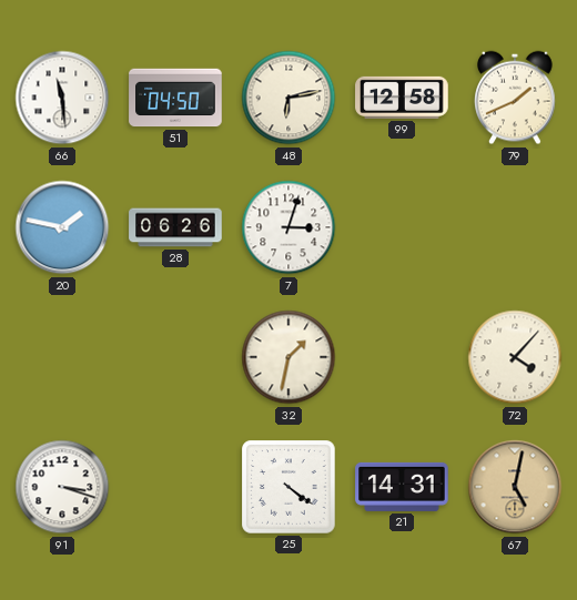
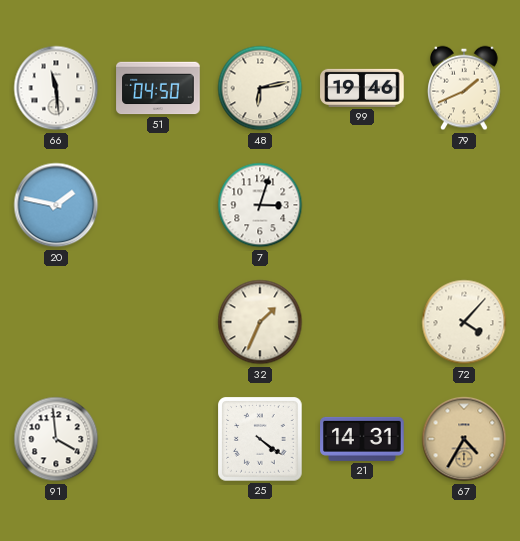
99: 12:58 -> 19:46
28: 06:26 -> none
32: 1:32 -> 1:34
91: 3:18 -> 3:59
67: 5:02 -> 4:35
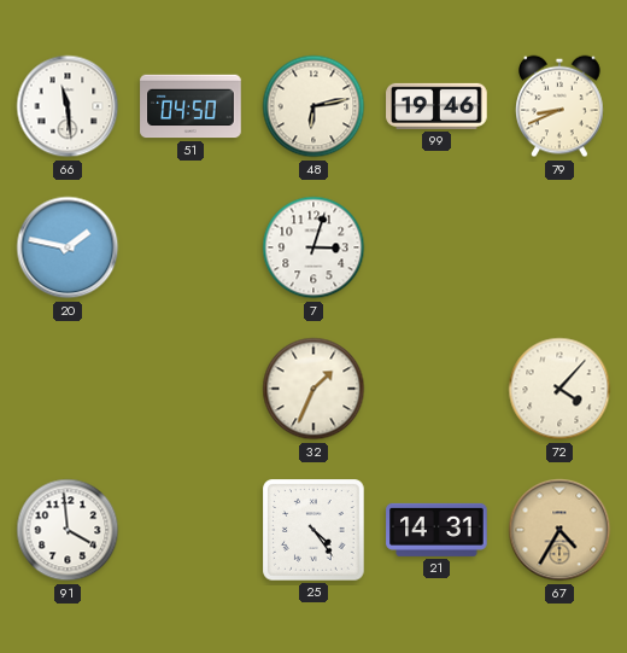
79: 1:41 -> 8:41
25: 4:21 -> 4:24
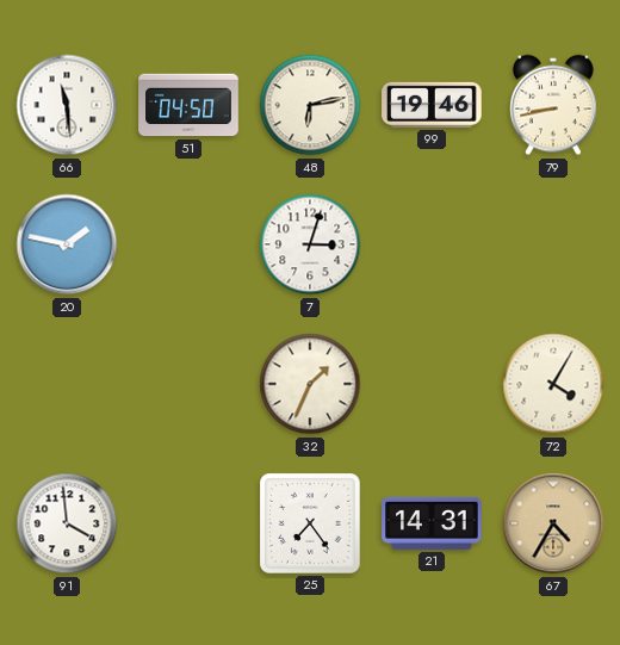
79: 8:41 -> 8:43
72: 4:07 -> 4:05
25: 4:24 -> 7:24
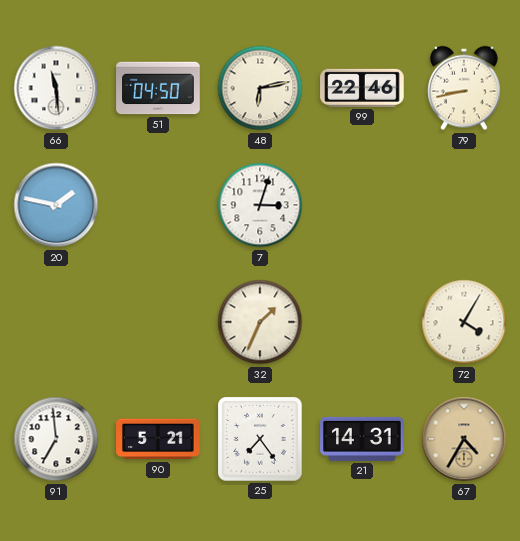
99: 19:46 -> 22:46
91: 3:59 -> 6:59
90: none -> 5:21
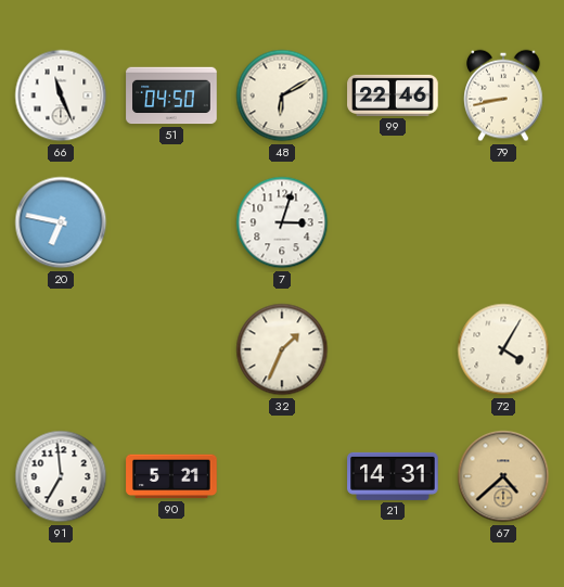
66: 11:29 -> 11:26
48: 6:13 -> 6:10
20: 1:47 -> 6:47
25: 7:24 -> none
67: 4:35 -> 4:38
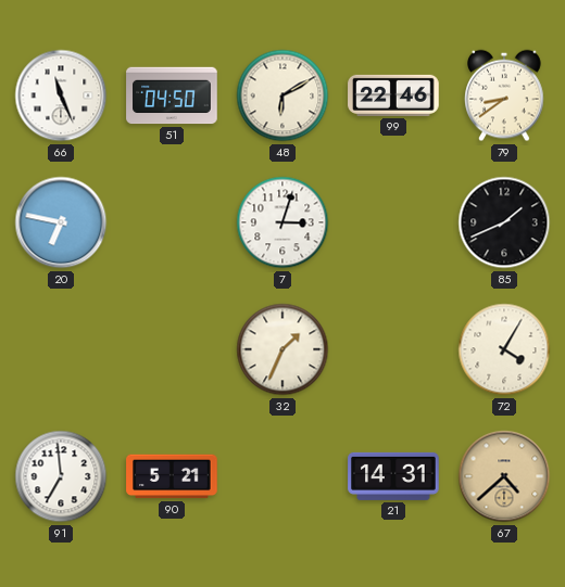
79: 8:43 -> 8:39
85: none -> 1:41
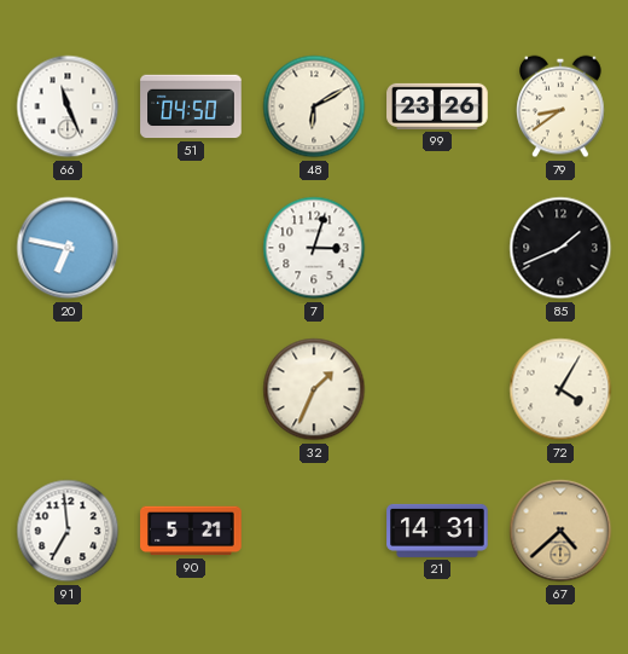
99: 22:46 -> 23:26
